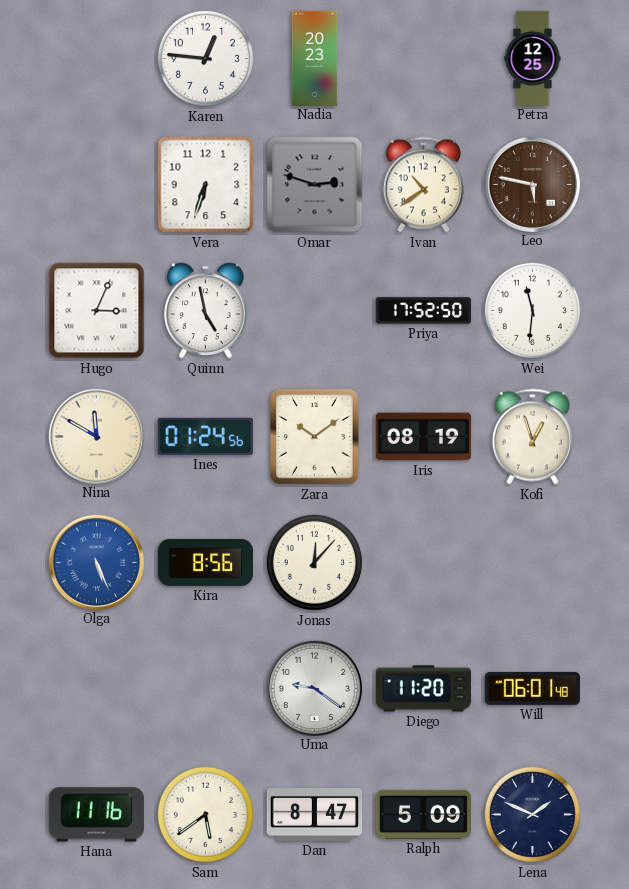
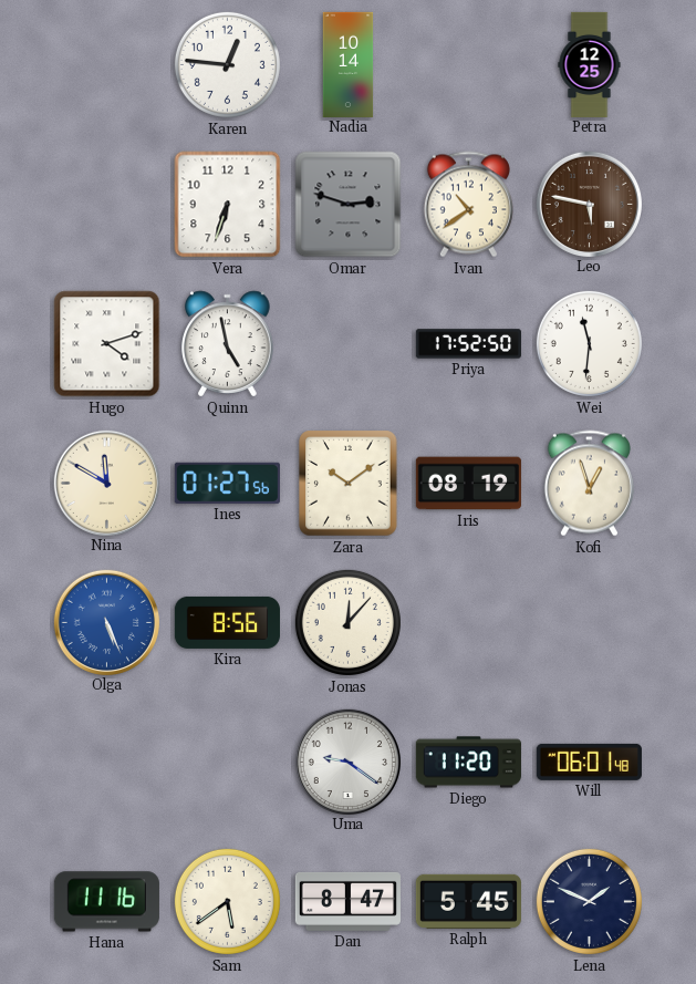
Nadia: 20:23 -> 10:14
Hugo: 3:04 -> 4:12
Ines: 01:24 -> 01:27
Ralph: 5:09 -> 5:45
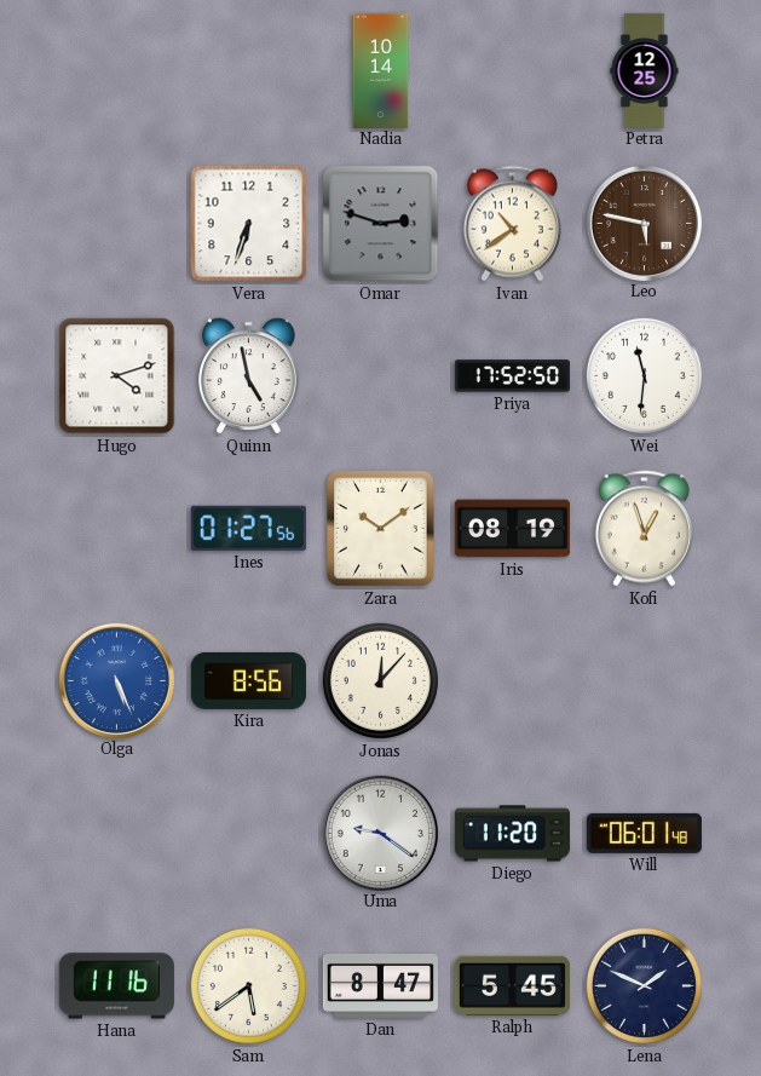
Karen: 12:46 -> none
Nina: 11:50 -> none
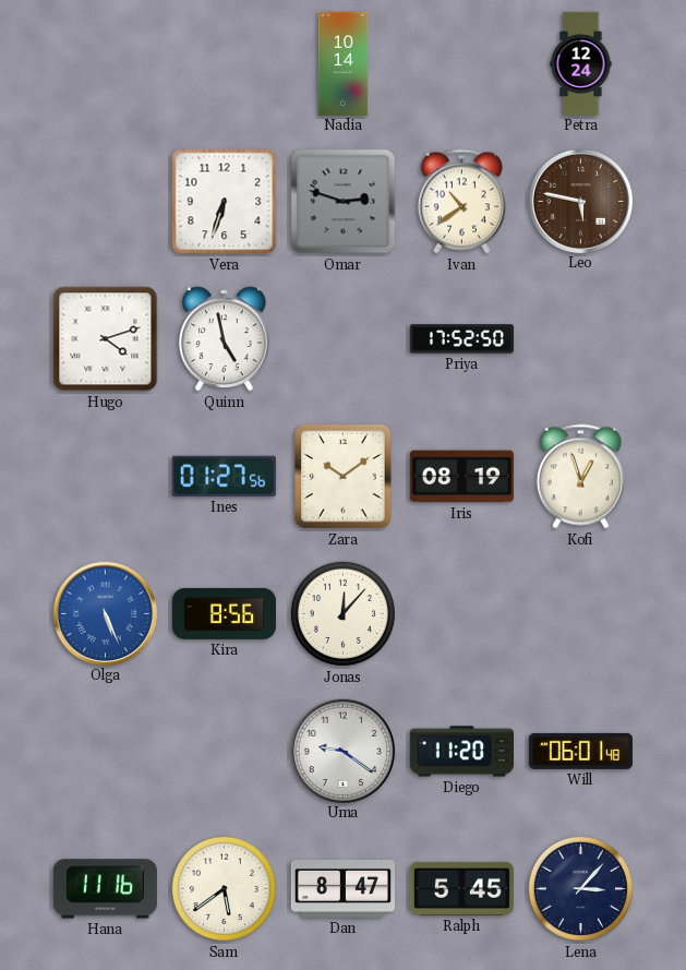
Petra: 12:25 -> 12:24
Wei: 11:31 -> none
Lena: 1:49 -> 3:07
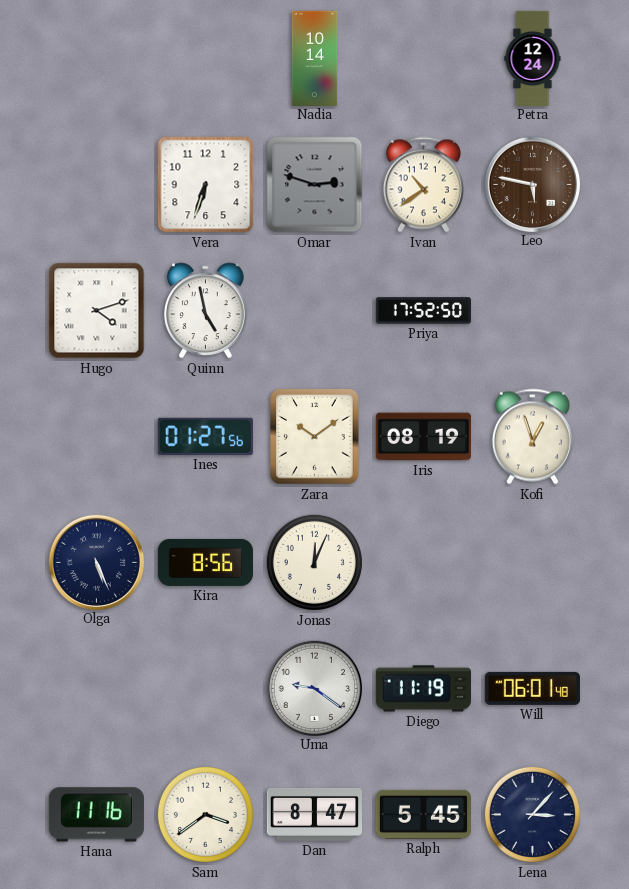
Olga dial: blue -> navy
Jonas: 12:07 -> 12:04
Diego: 11:20 -> 11:19
Sam: 5:39 -> 3:39
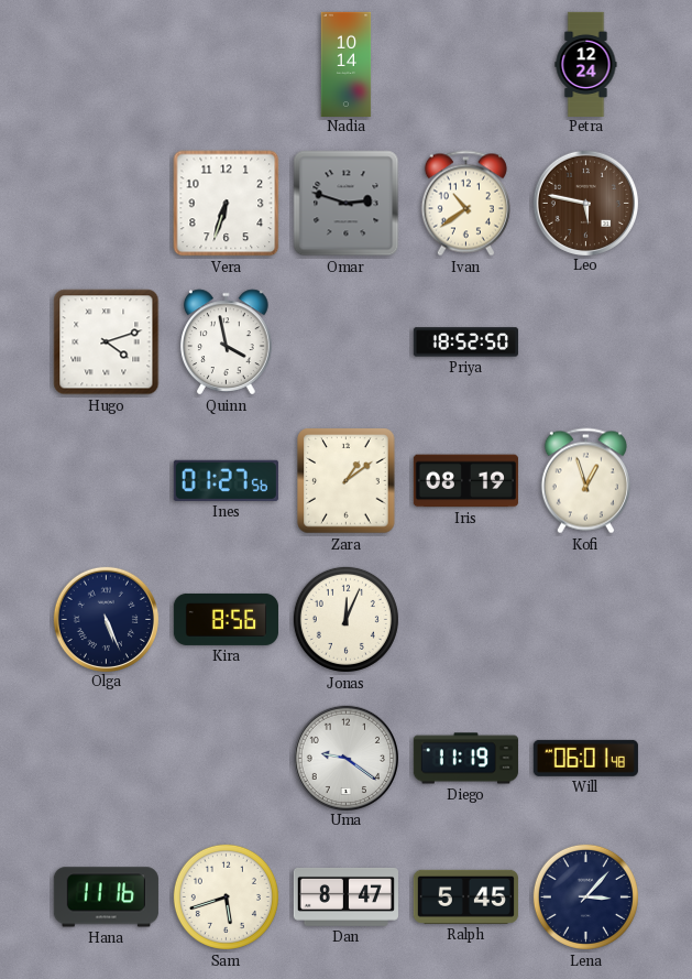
Quinn: 4:58 -> 3:58
Priya: 17:52 -> 18:52
Zara: 10:09 -> 1:09
Sam: 3:39 -> 5:42
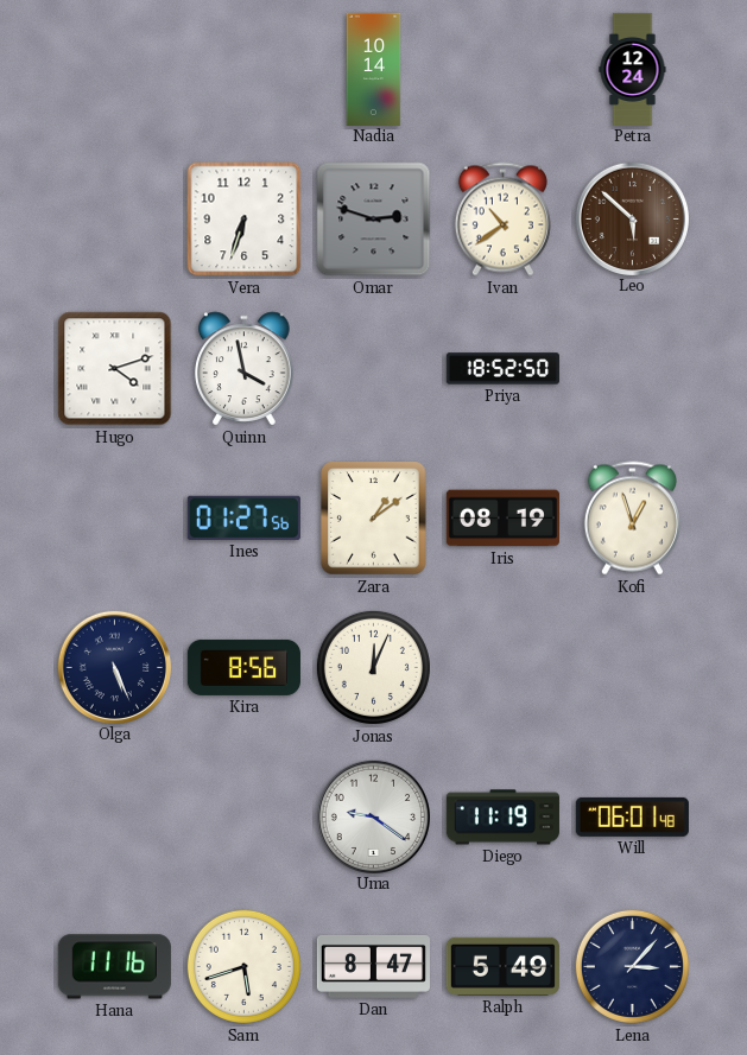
Leo: 5:47 -> 5:52
Ralph: 5:45 -> 5:49
